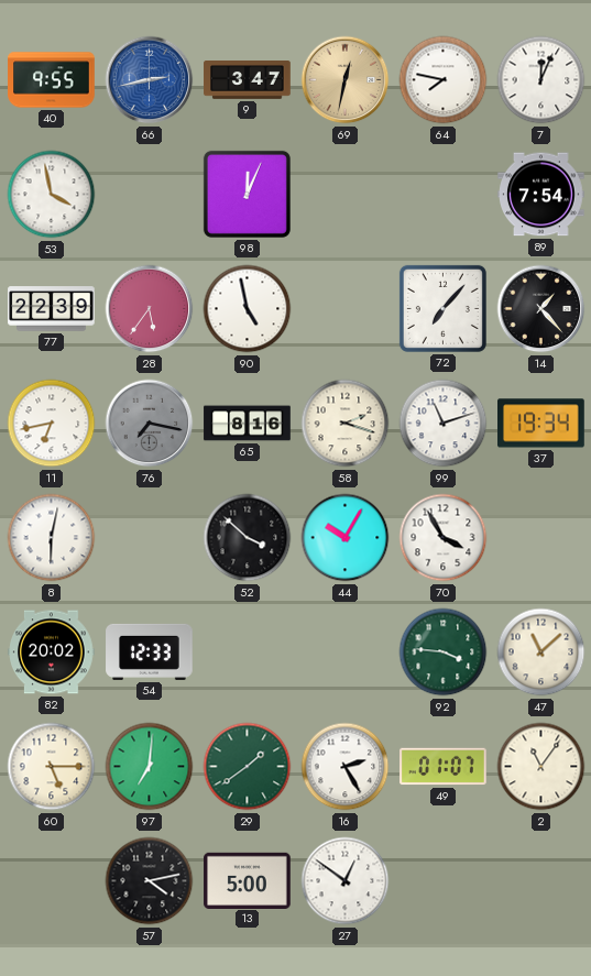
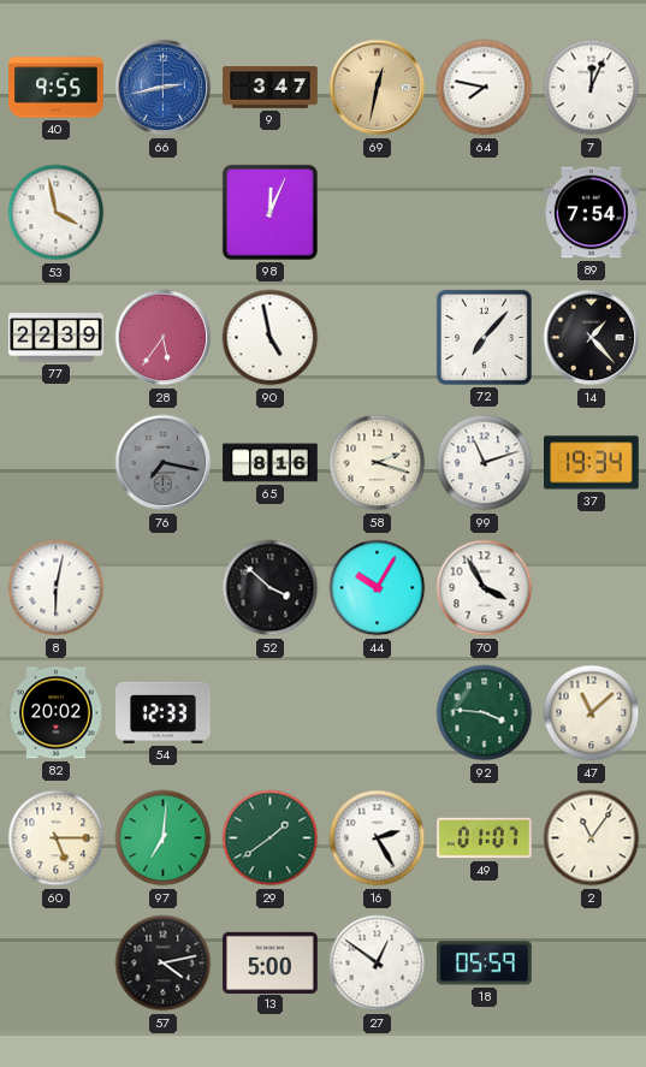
11: 6:43 -> none
18: none -> 05:59
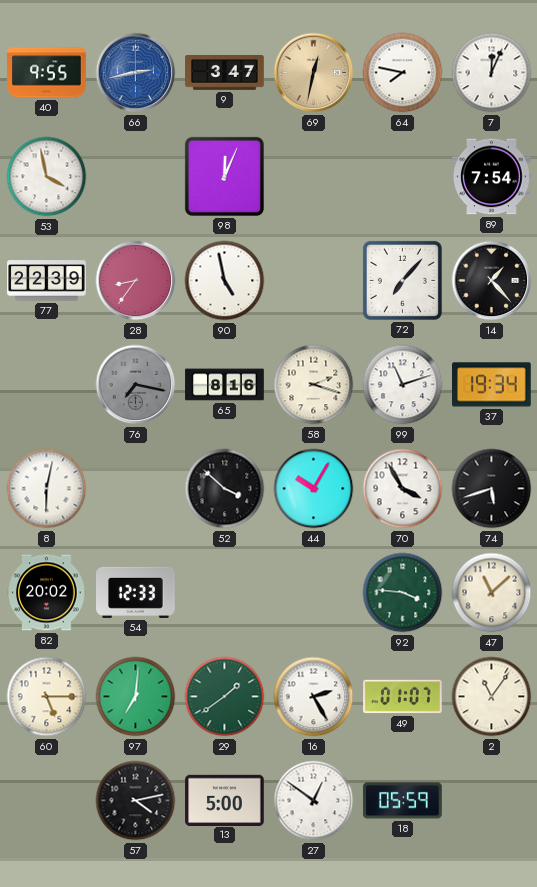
28: 5:36 -> 8:36
74: none -> 5:42
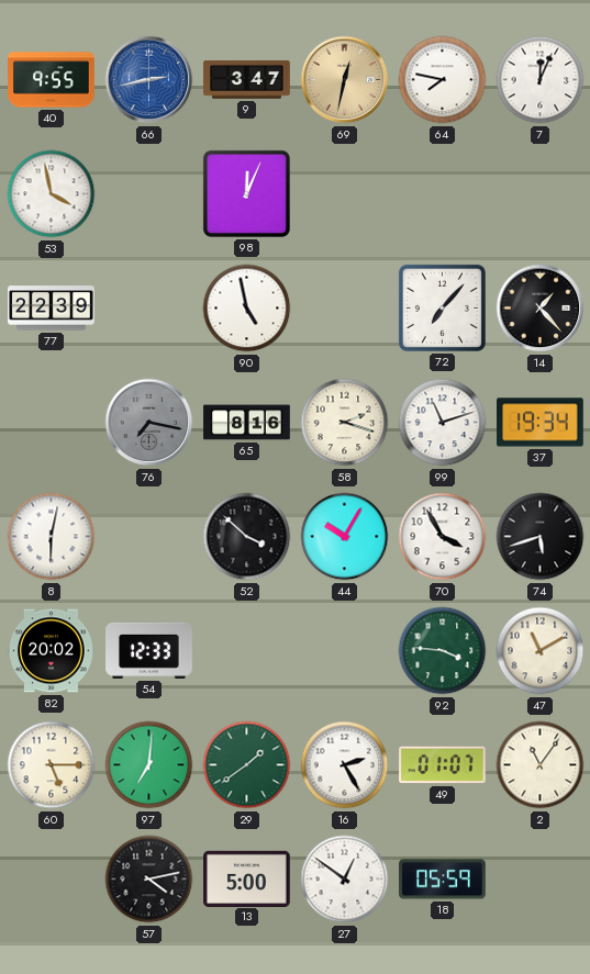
89: 7:54 -> none
28: 8:36 -> none
47: 11:08 -> 11:10
